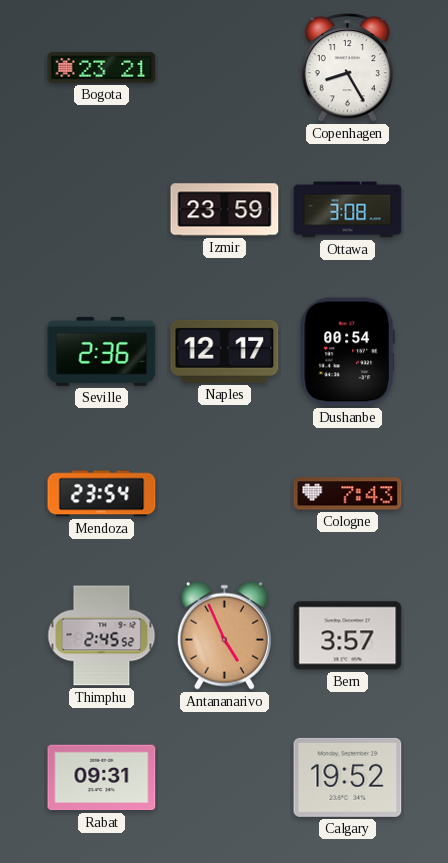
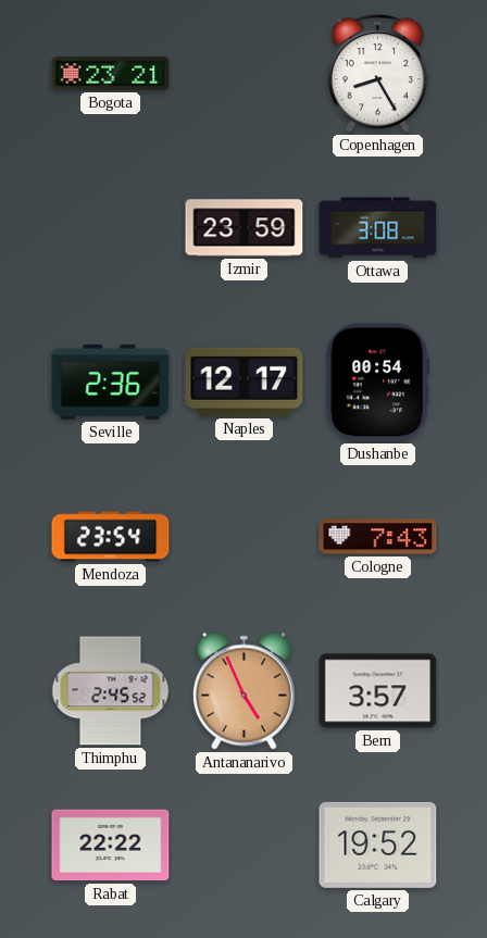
Rabat: 09:31 -> 22:22
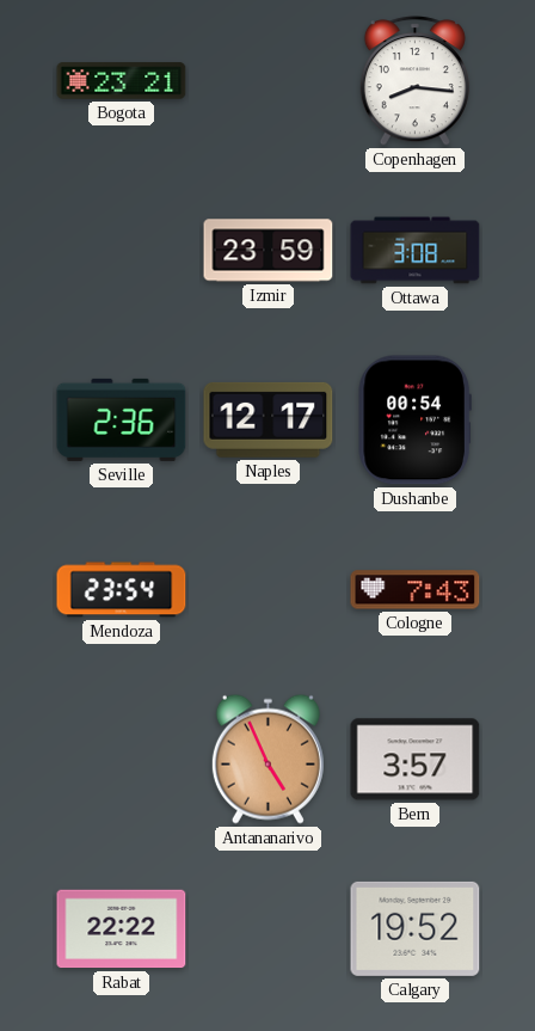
Copenhagen: 8:25 -> 8:16
Thimphu: 2:45 -> none
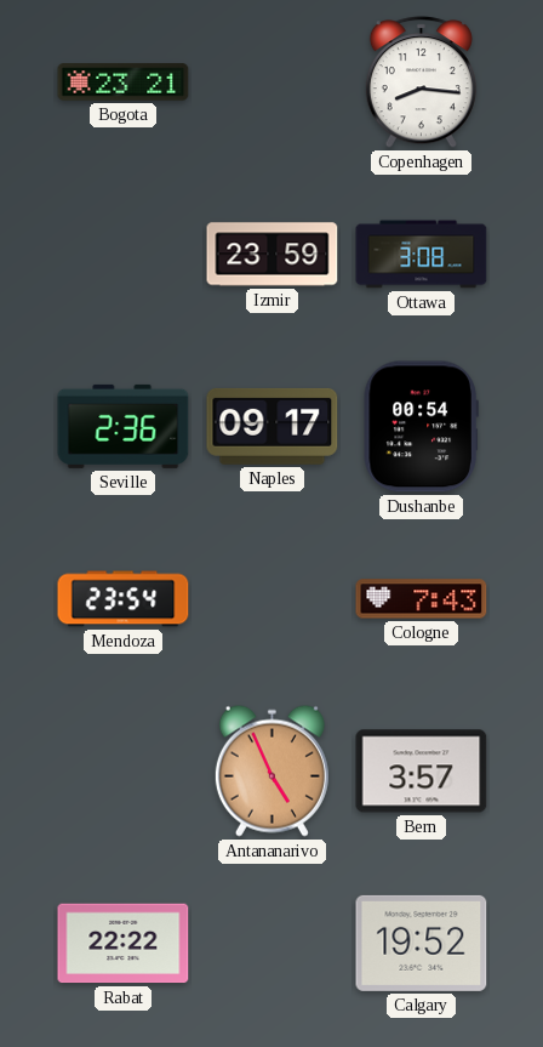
Naples: 12:17 -> 09:17
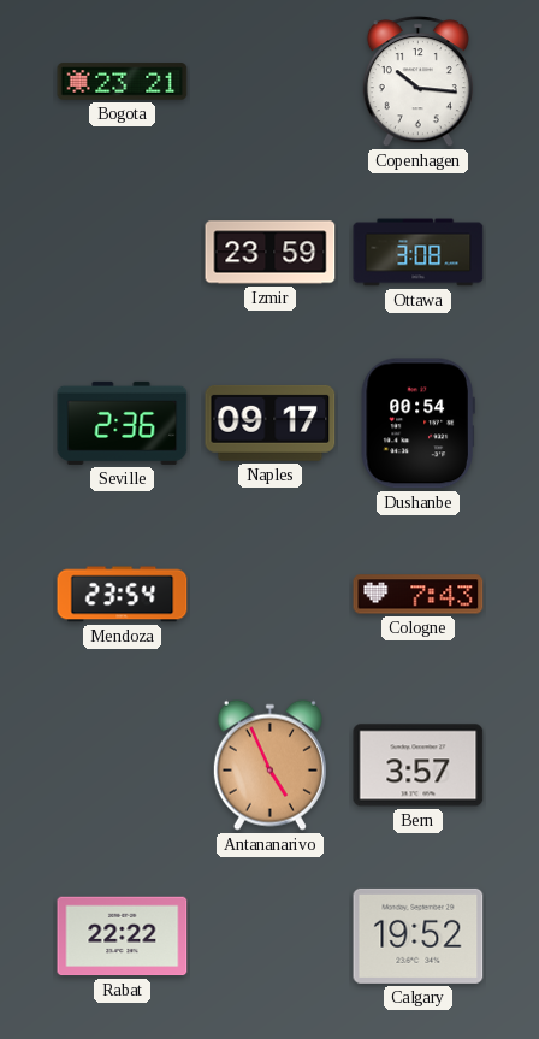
Copenhagen: 8:16 -> 10:16
